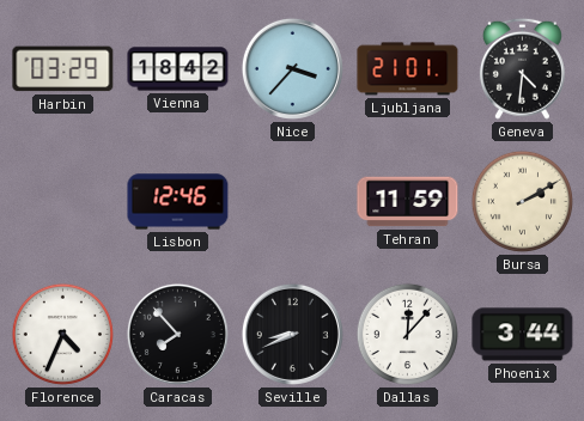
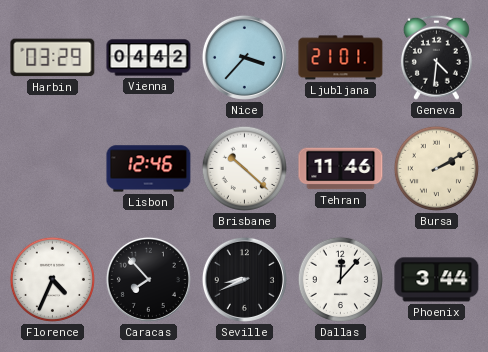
Vienna: 18:42 -> 04:42
Brisbane: none -> 10:22
Tehran: 11:59 -> 11:46
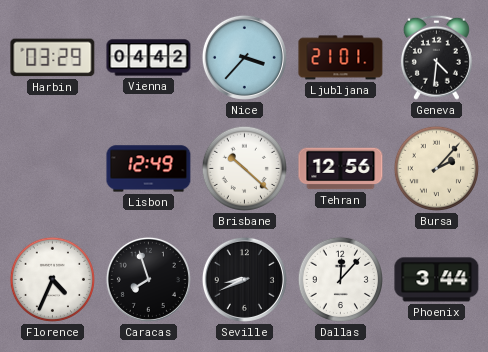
Lisbon: 12:46 -> 12:49
Tehran: 11:46 -> 12:56
Bursa: 2:10 -> 2:07
Caracas: 7:53 -> 7:57
